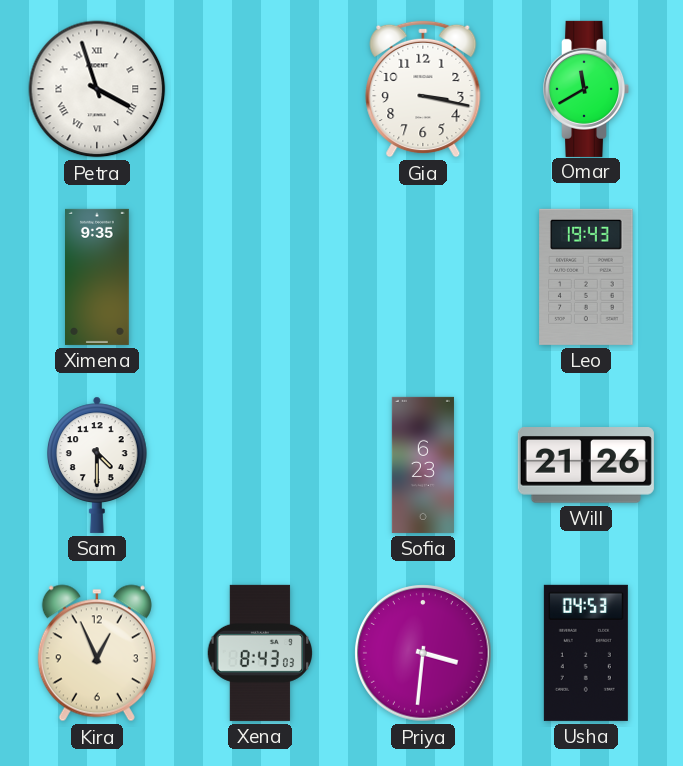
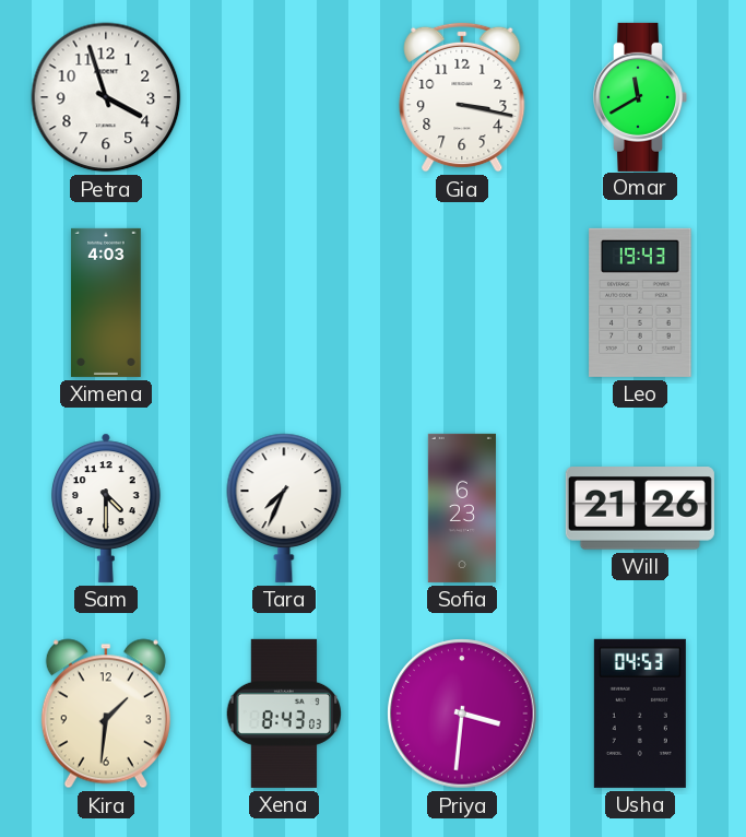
Petra numerals: Roman -> Arabic
Ximena: 9:35 -> 4:03
Tara: none -> 7:34
Kira: 12:56 -> 1:31
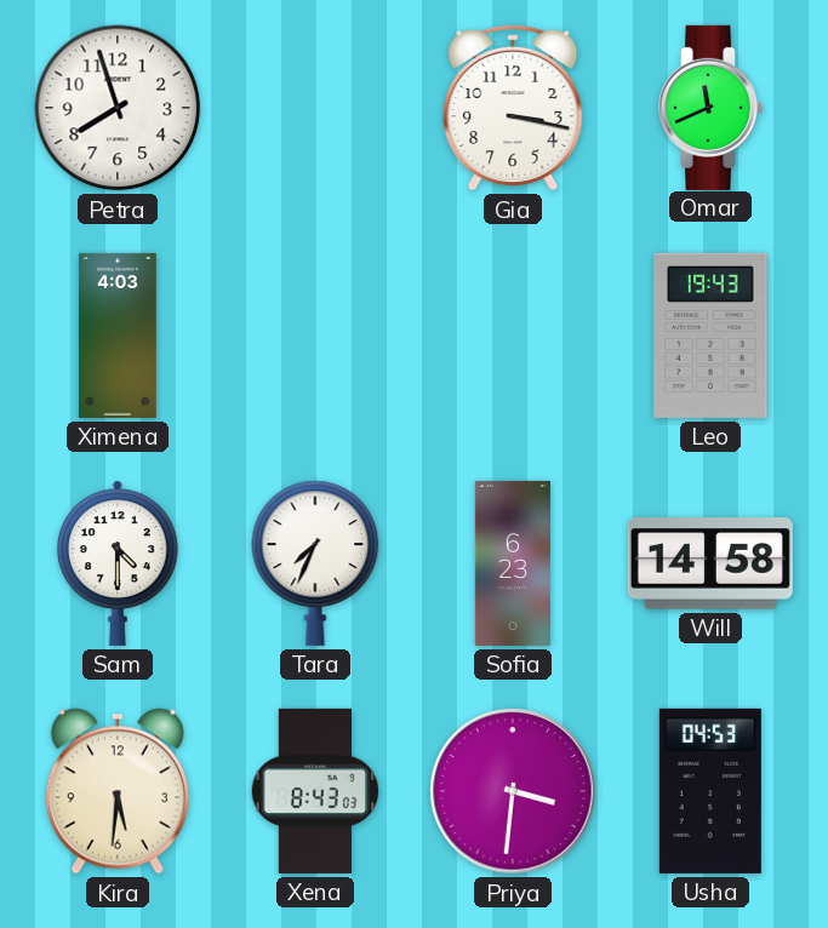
Petra: 3:57 -> 7:57
Omar: 11:40 -> 11:41
Will: 21:26 -> 14:58
Kira: 1:31 -> 5:31
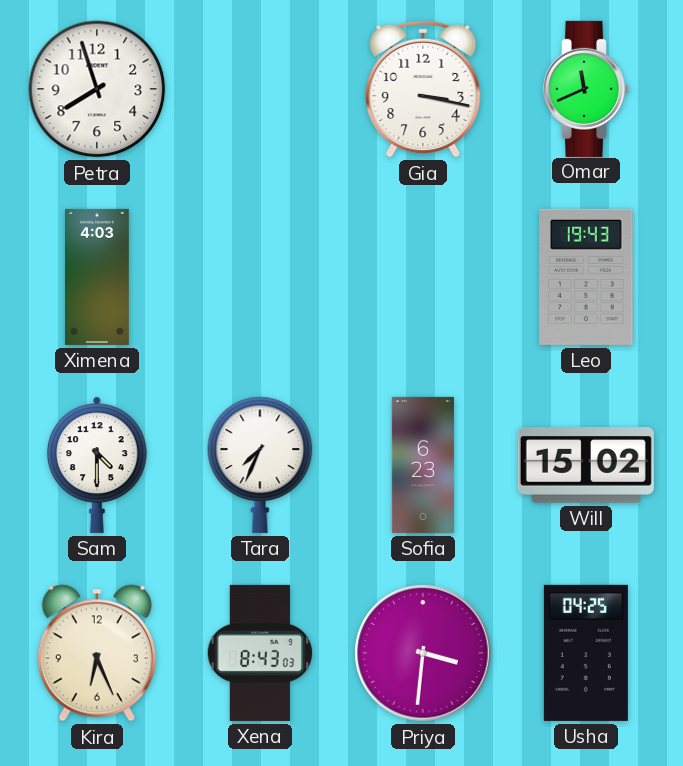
Will: 14:58 -> 15:02
Kira: 5:31 -> 6:26
Usha: 04:53 -> 04:25
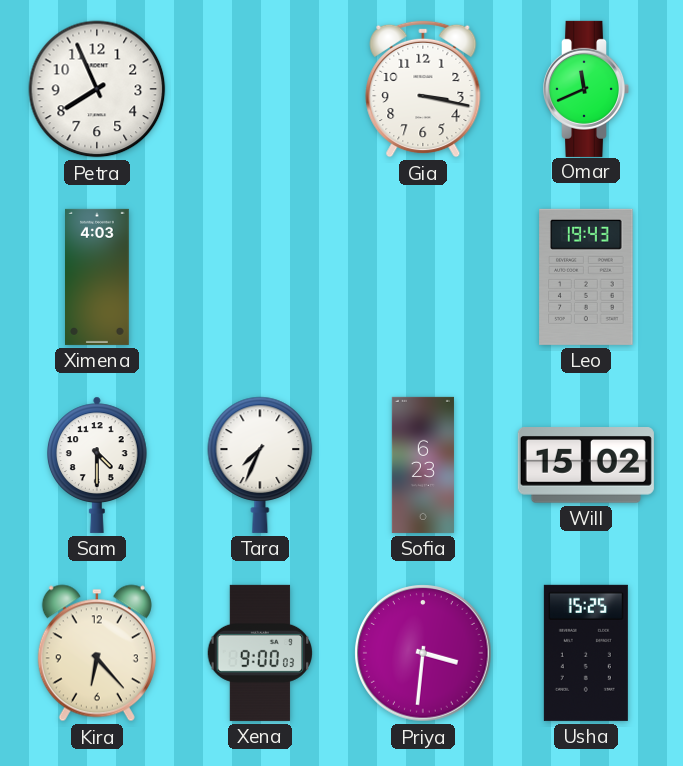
Petra: 7:57 -> 7:56
Kira: 6:26 -> 6:23
Xena: 8:43 -> 9:00
Usha: 04:25 -> 15:25
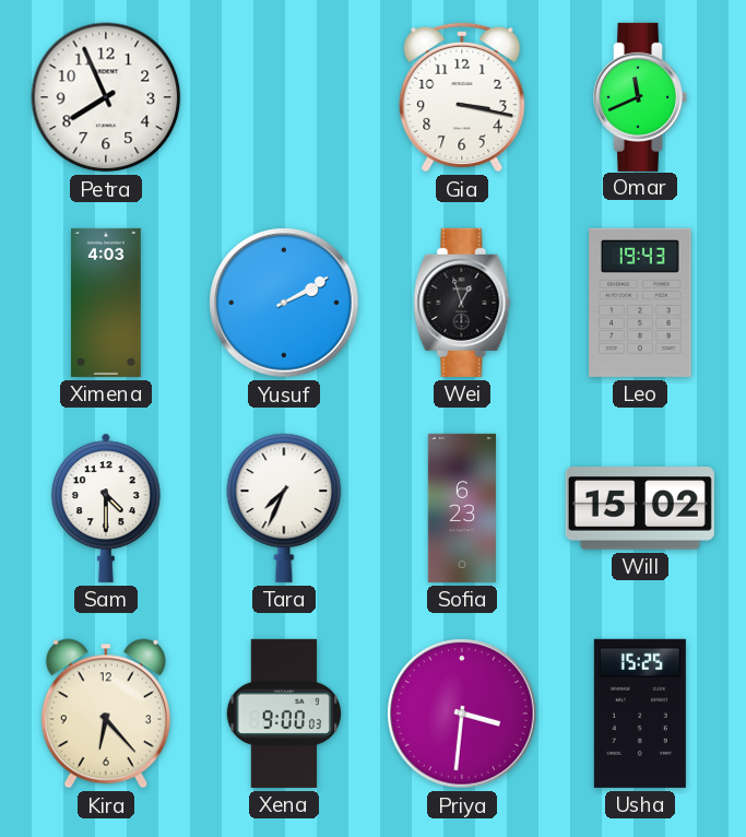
Yusuf: none -> 2:10
Wei: none -> 12:57
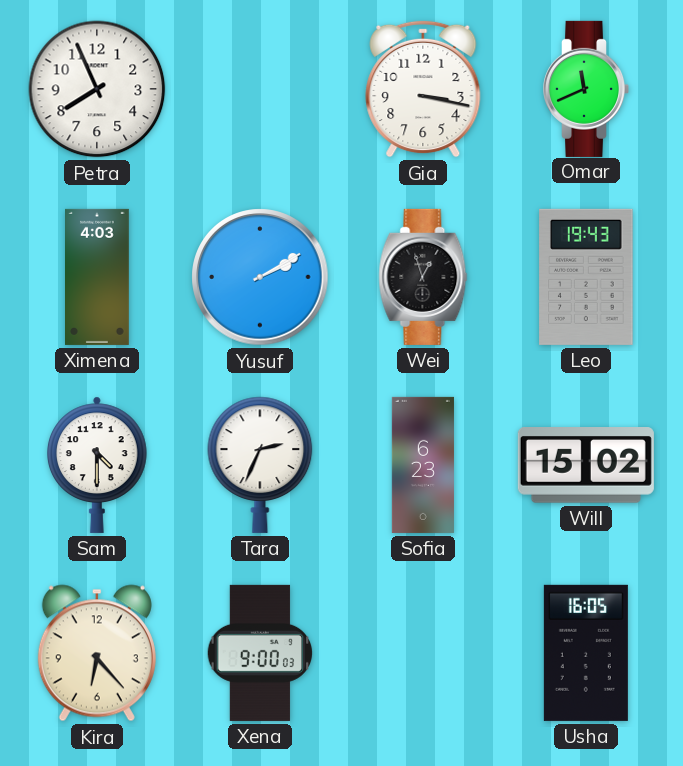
Tara: 7:34 -> 2:34
Priya: 3:31 -> none
Usha: 15:25 -> 16:05
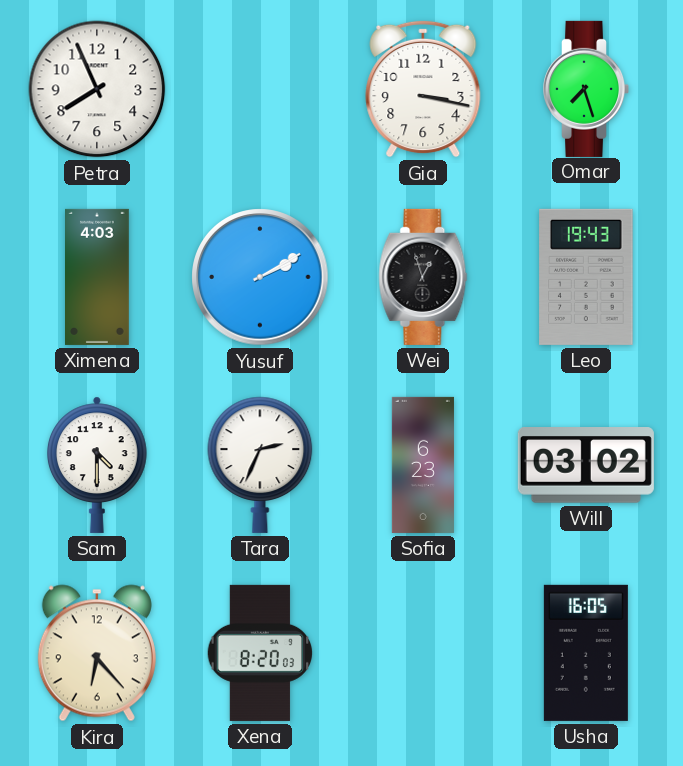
Omar: 11:41 -> 7:27
Will: 15:02 -> 03:02
Xena: 9:00 -> 8:20
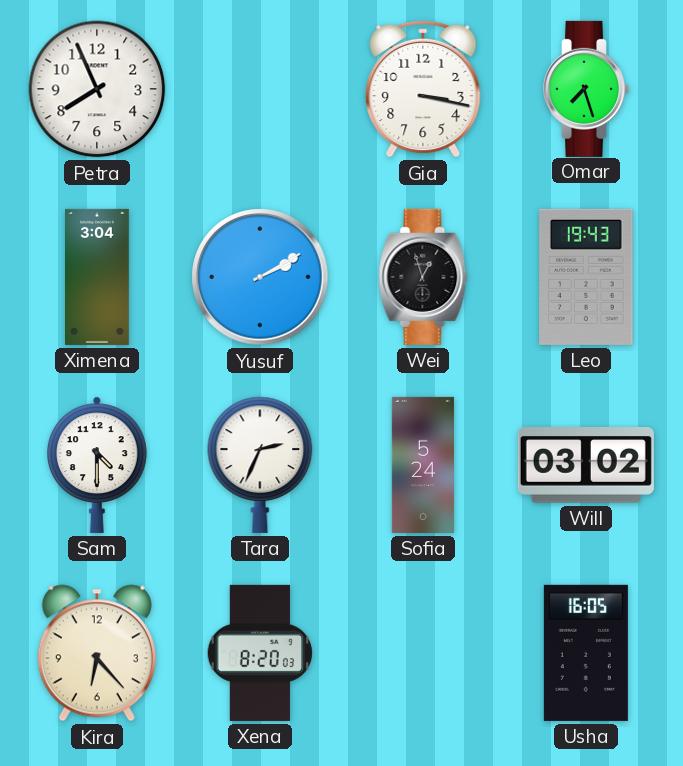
Ximena: 4:03 -> 3:04
Sofia: 6:23 -> 5:24
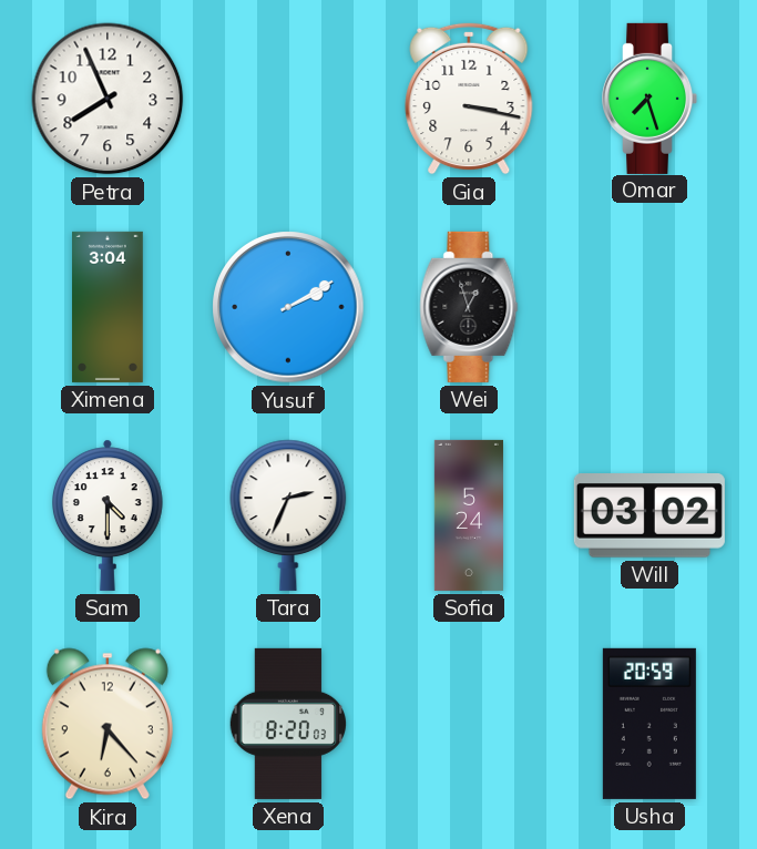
Leo: 19:43 -> none
Usha: 16:05 -> 20:59
